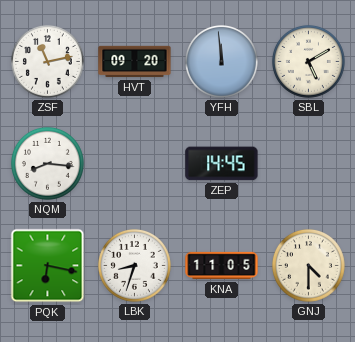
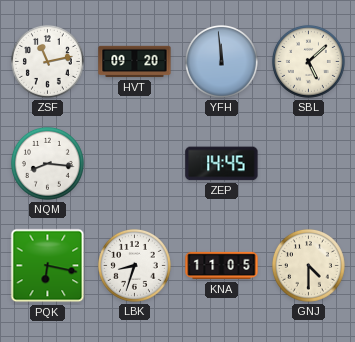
SBL: 5:10 -> 5:08
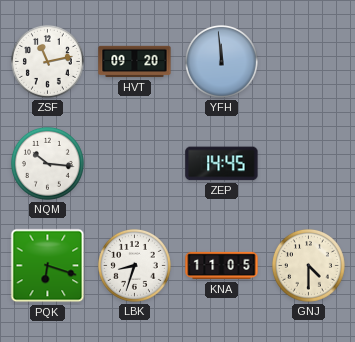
SBL: 5:08 -> none
NQM: 8:16 -> 10:16
PQK: 6:17 -> 6:18
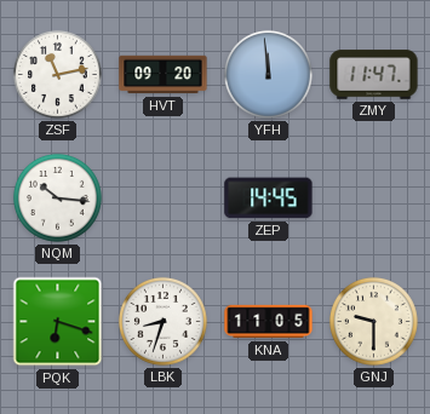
ZMY: none -> 11:47
GNJ: 4:30 -> 9:30
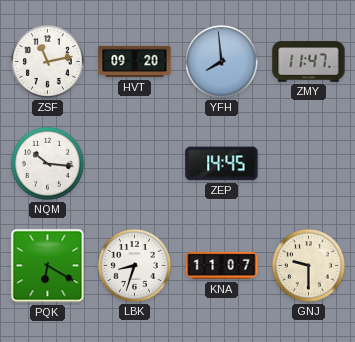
YFH: 11:59 -> 7:59
PQK: 6:18 -> 6:20
KNA: 11:05 -> 11:07
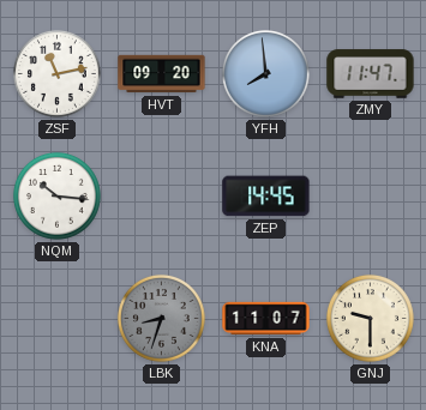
PQK: 6:20 -> none
LBK dial: white -> grey
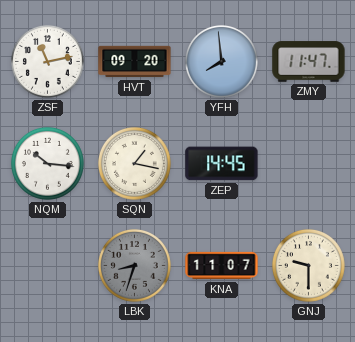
SQN: none -> 1:17
